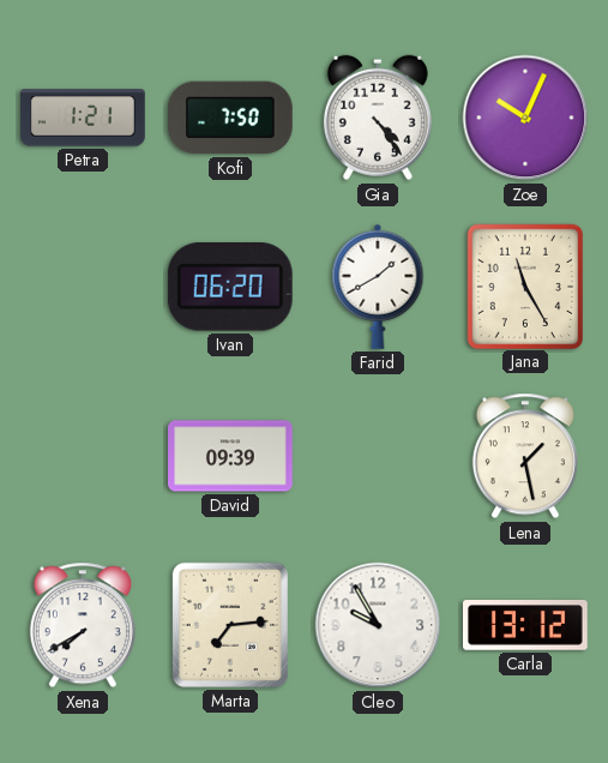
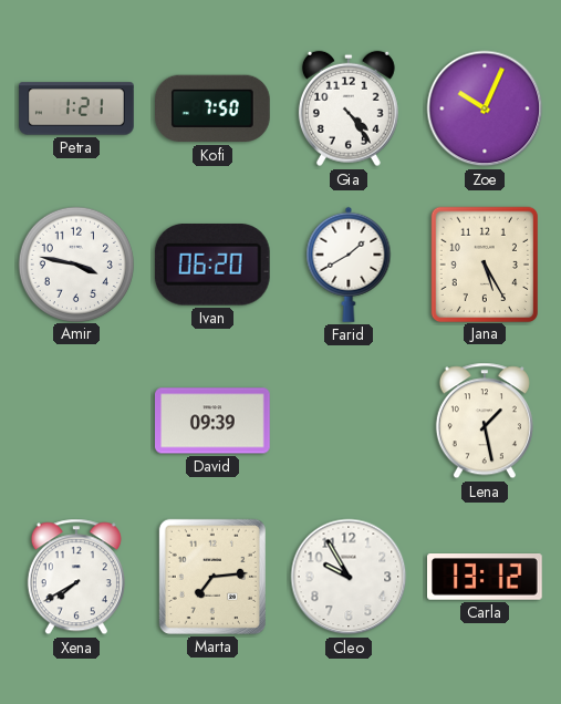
Amir: none -> 3:47
Jana: 11:25 -> 5:25
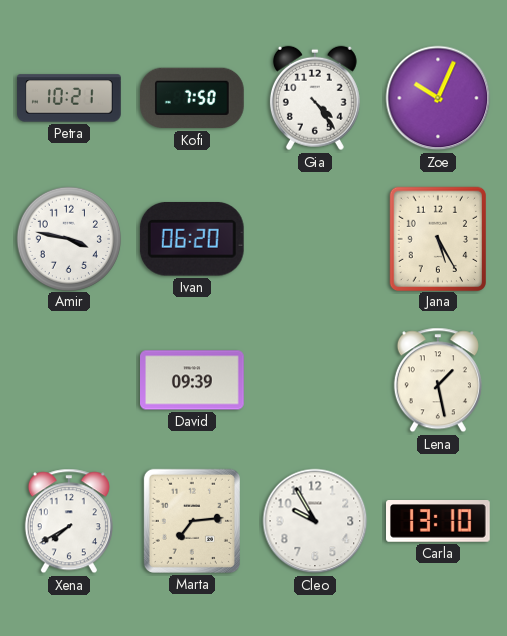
Petra: 1:21 -> 10:21
Farid: 1:40 -> none
Carla: 13:12 -> 13:10
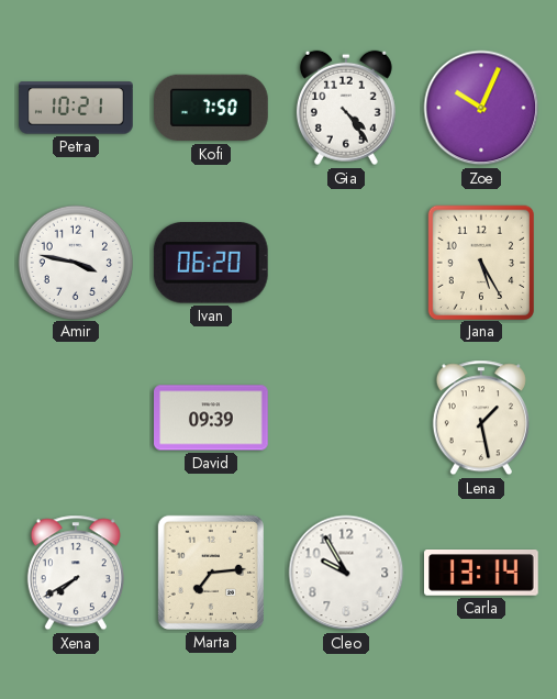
Carla: 13:10 -> 13:14
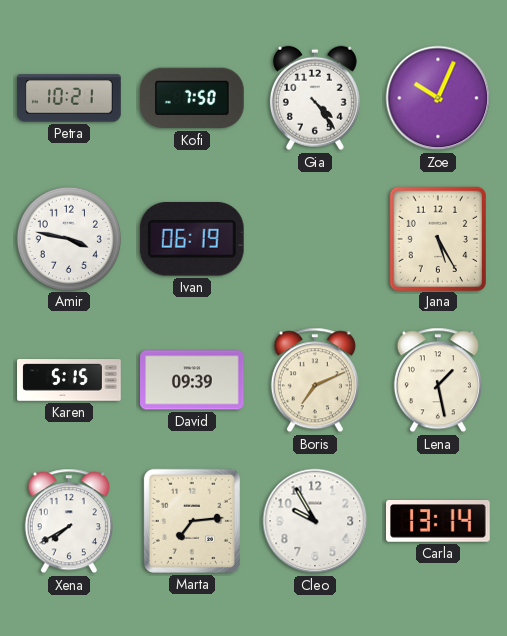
Ivan: 06:20 -> 06:19
Karen: none -> 5:15
Boris: none -> 7:11
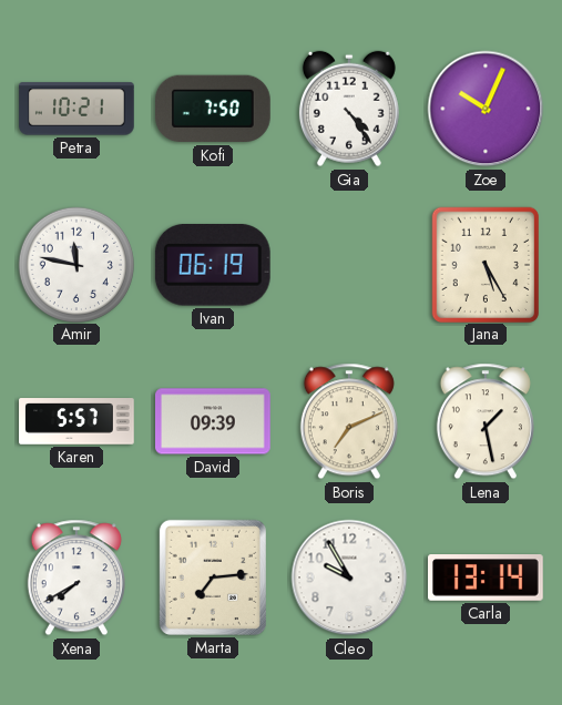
Amir: 3:47 -> 11:47
Karen: 5:15 -> 5:57
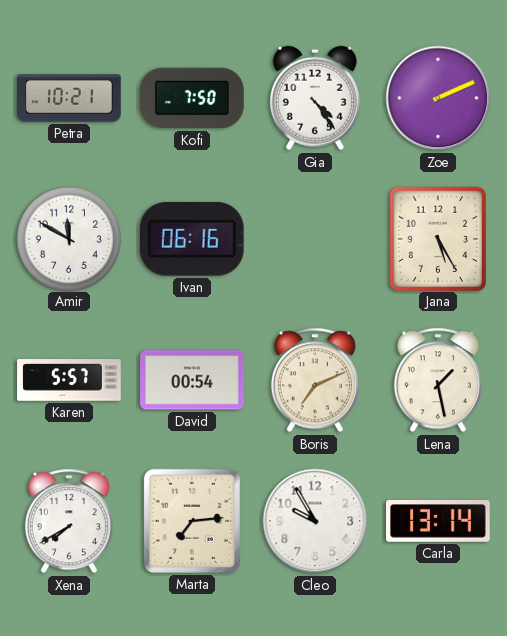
Zoe: 10:04 -> 2:11
Amir: 11:47 -> 11:50
Ivan: 06:19 -> 06:16
David: 09:39 -> 00:54
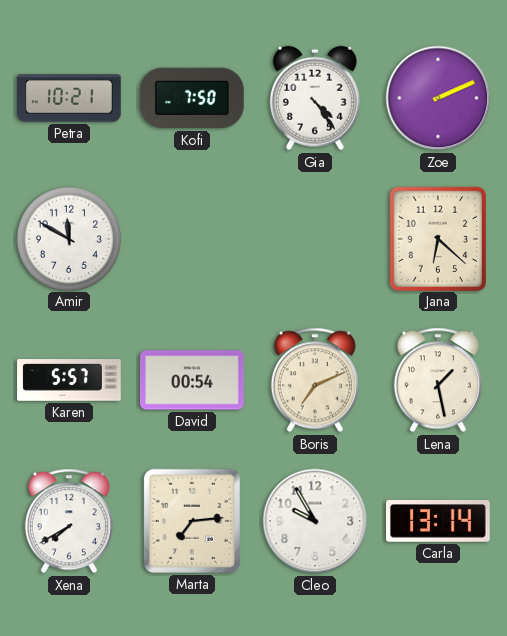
Ivan: 06:16 -> none
Jana: 5:25 -> 6:22
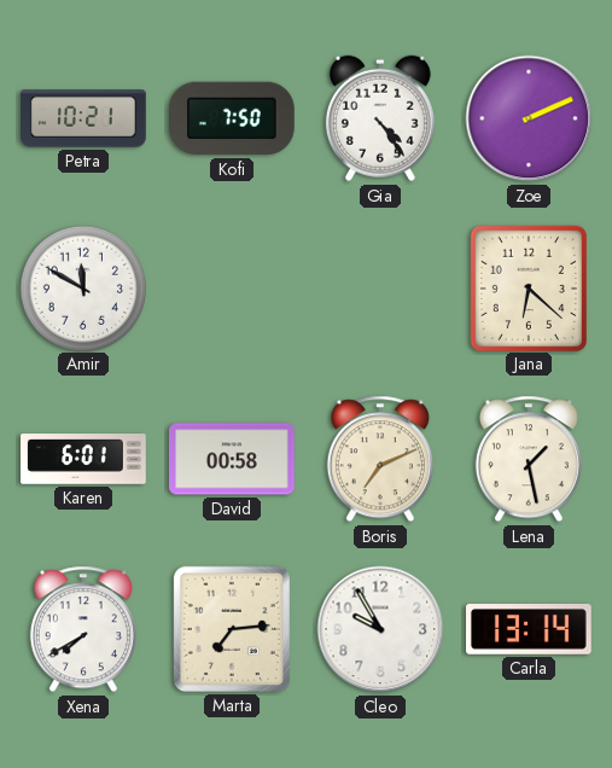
Karen: 5:57 -> 6:01
David: 00:54 -> 00:58
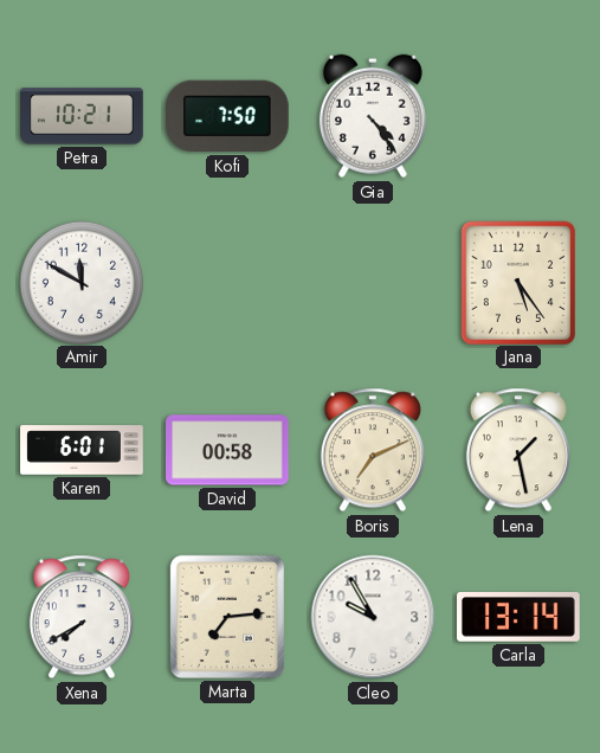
Zoe: 2:11 -> none
Jana: 6:22 -> 5:24
